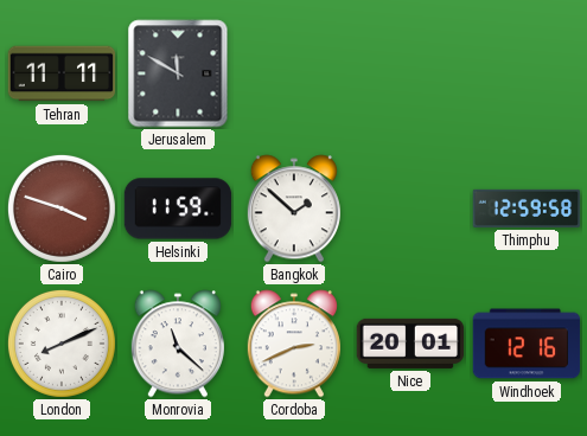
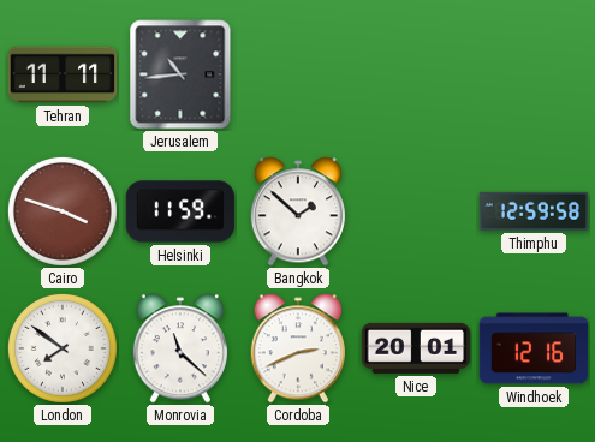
Jerusalem: 11:50 -> 10:44
London: 8:11 -> 7:51
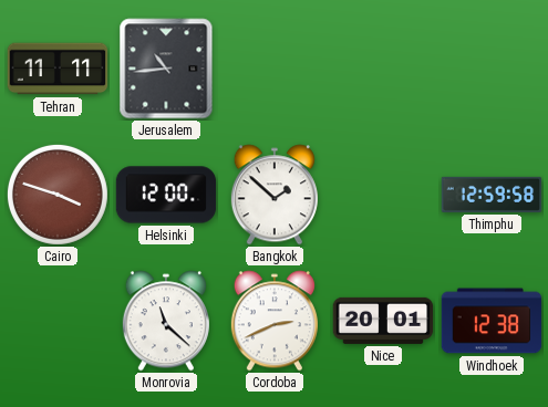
Helsinki: 11:59 -> 12:00
London: 7:51 -> none
Windhoek: 12:16 -> 12:38
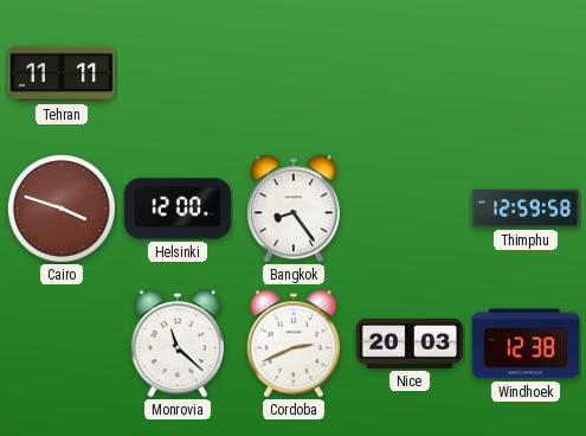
Jerusalem: 10:44 -> none
Bangkok: 1:52 -> 8:24
Nice: 20:01 -> 20:03
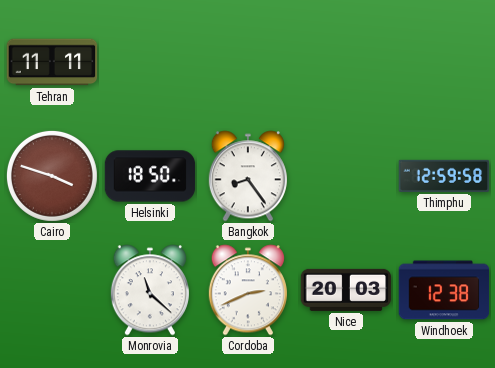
Helsinki: 12:00 -> 18:50
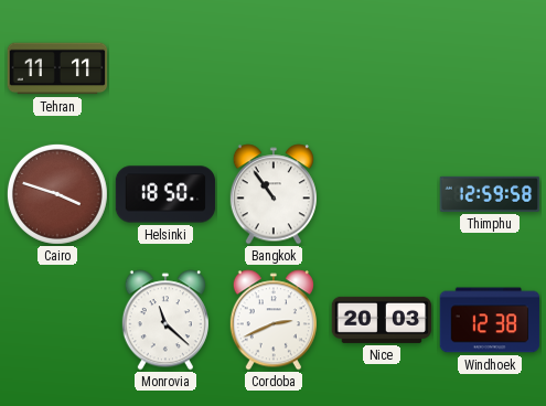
Bangkok: 8:24 -> 10:54
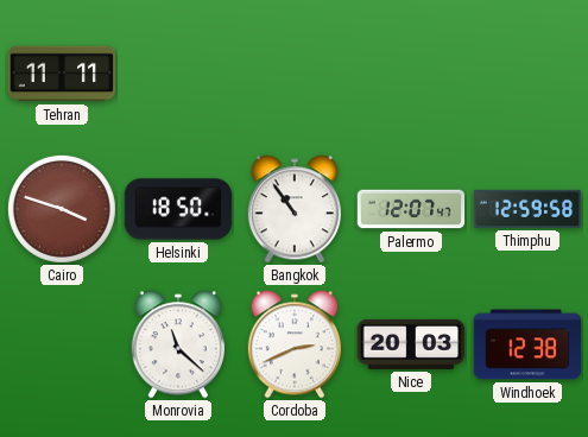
Palermo: none -> 12:07
